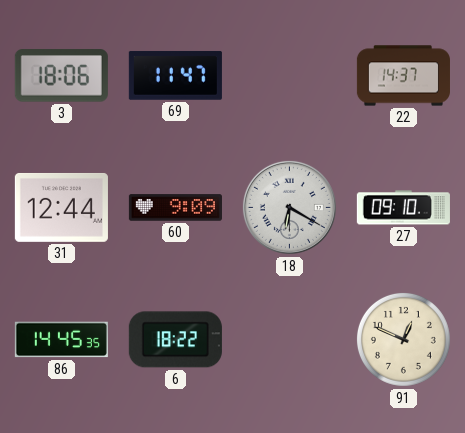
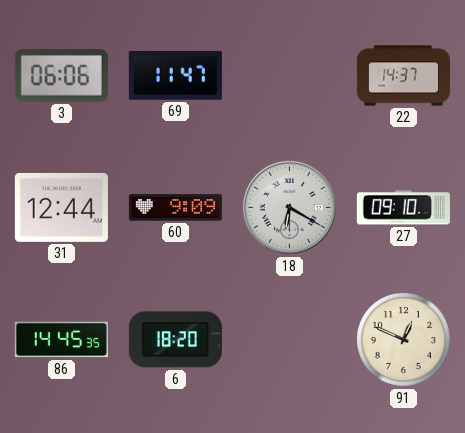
3: 18:06 -> 06:06
6: 18:22 -> 18:20
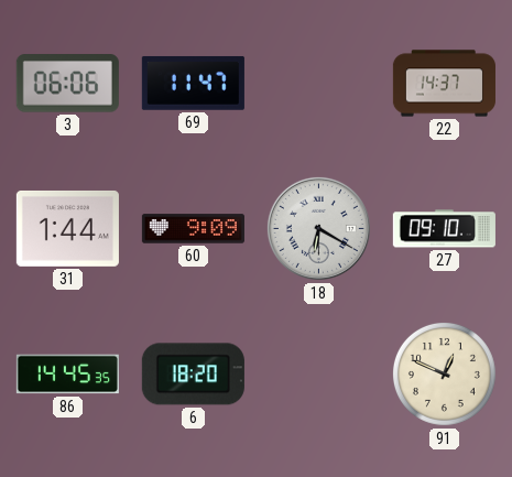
31: 12:44 -> 1:44
